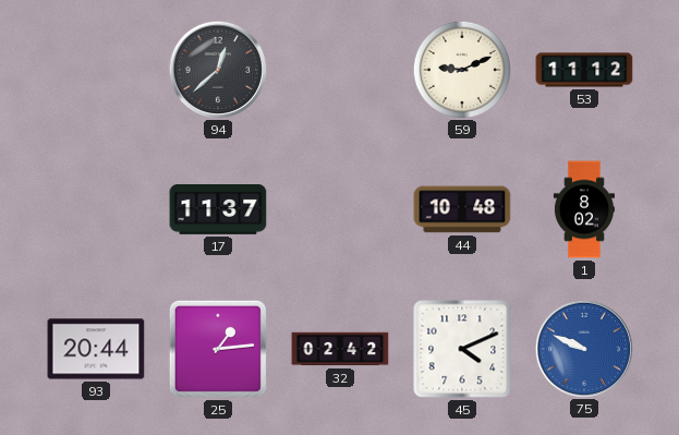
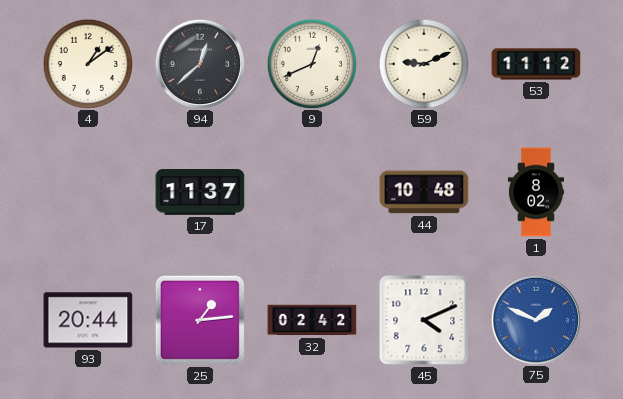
4: none -> 1:09
9: none -> 12:41
75: 9:49 -> 1:49
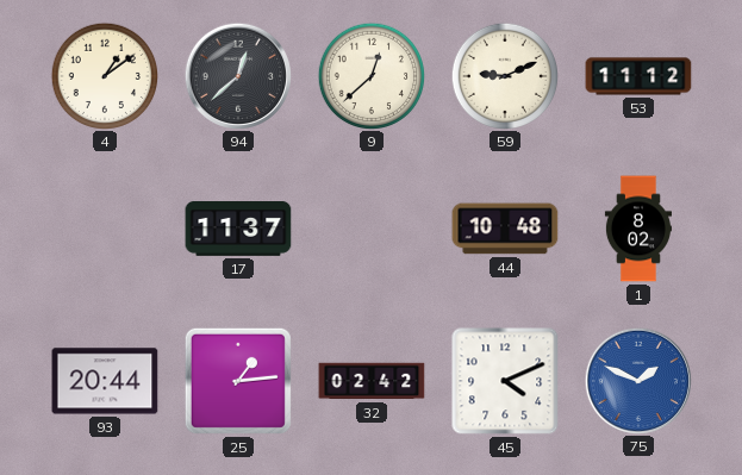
9: 12:41 -> 12:38
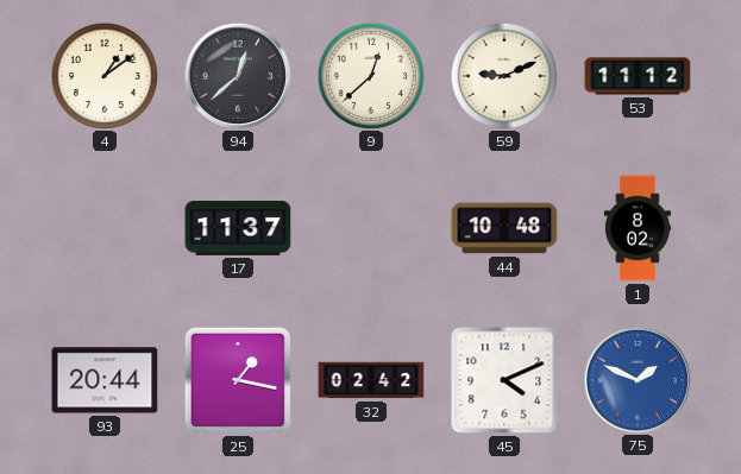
25: 1:14 -> 1:17
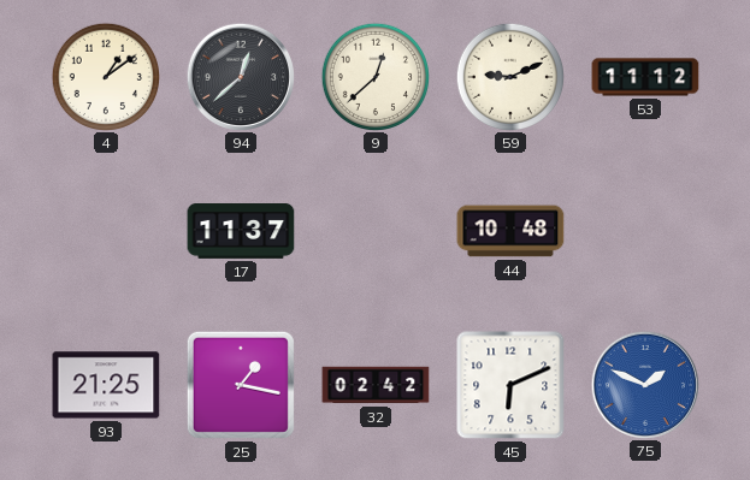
1: 8:02 -> none
93: 20:44 -> 21:25
45: 4:11 -> 6:11
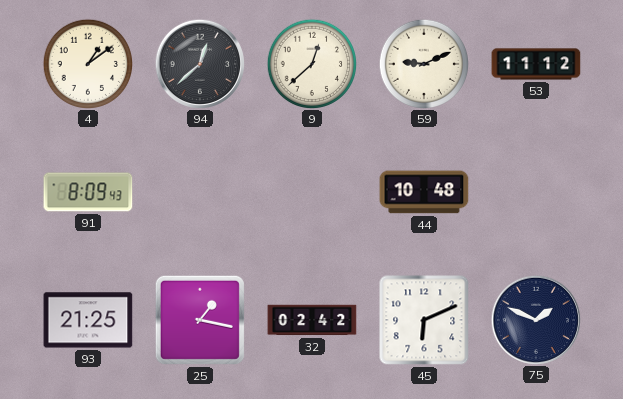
91: none -> 8:09
17: 11:37 -> none
75 dial: blue -> navy
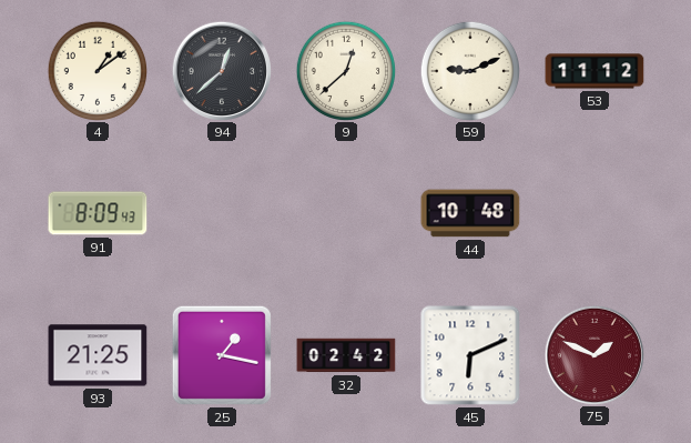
75 dial: navy -> burgundy
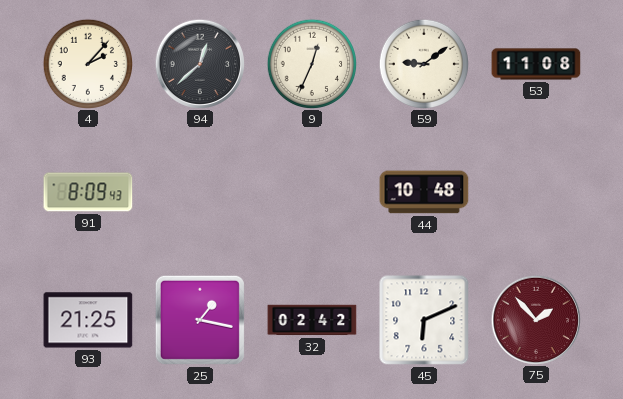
4: 1:09 -> 2:07
9: 12:38 -> 12:34
59: 9:11 -> 9:09
53: 11:12 -> 11:08
75: 1:49 -> 1:53
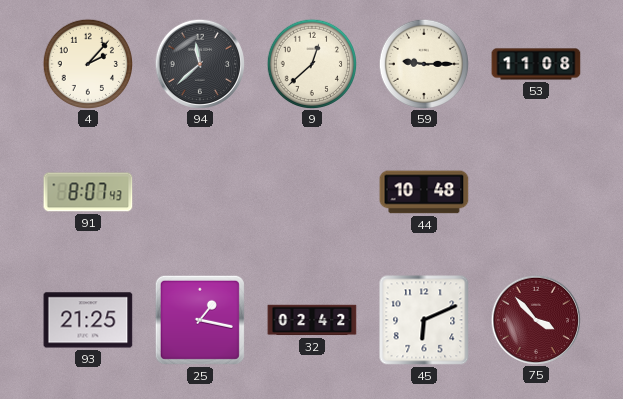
94: 12:38 -> 11:38
9: 12:34 -> 12:38
59: 9:09 -> 9:15
91: 8:09 -> 8:07
75: 1:53 -> 3:53
